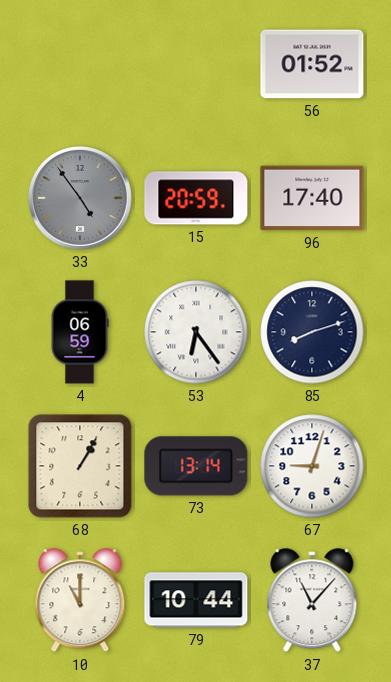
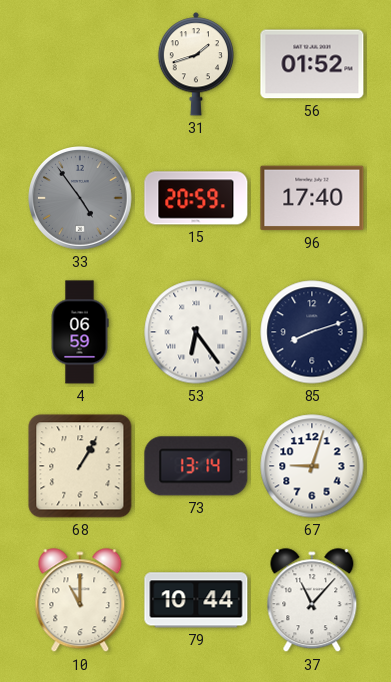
31: none -> 1:42
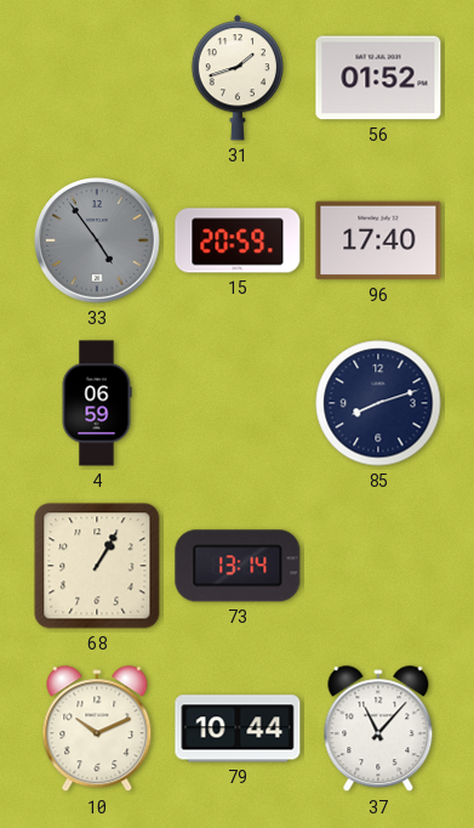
53: 6:24 -> none
67: 9:03 -> none
10: 11:00 -> 10:11
